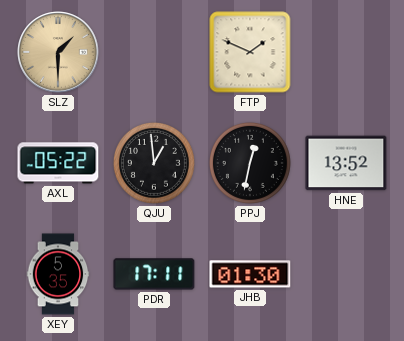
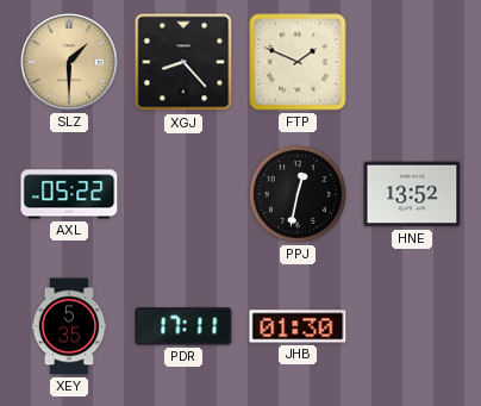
XGJ: none -> 8:23
QJU: 12:59 -> none
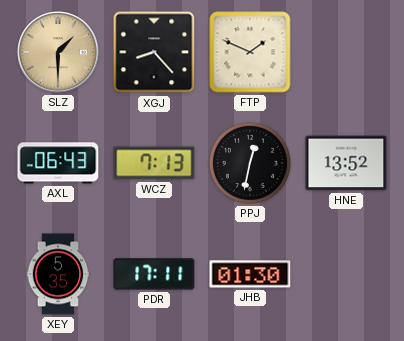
AXL: 05:22 -> 06:43
WCZ: none -> 7:13
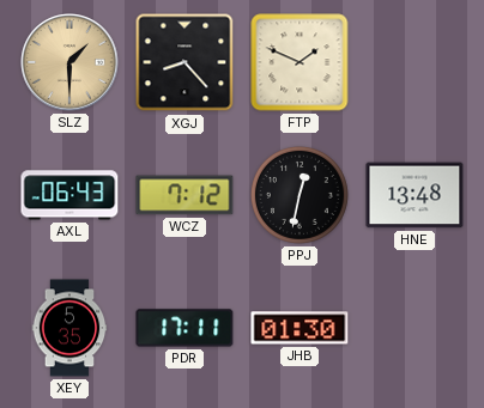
WCZ: 7:13 -> 7:12
HNE: 13:52 -> 13:48
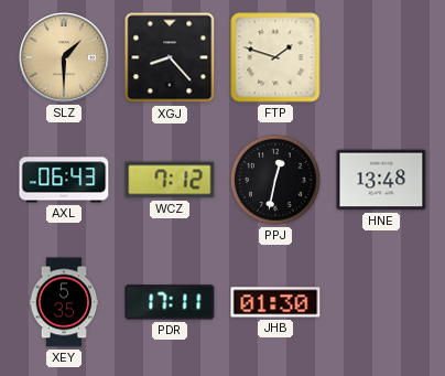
FTP: 1:49 -> 1:48
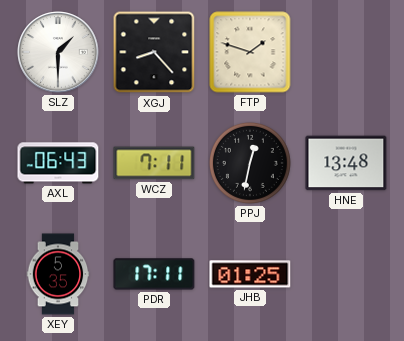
SLZ dial: champagne -> white
WCZ: 7:12 -> 7:11
JHB: 01:30 -> 01:25
